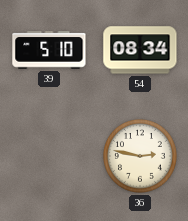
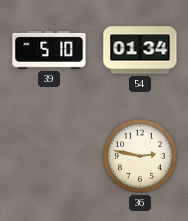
54: 08:34 -> 01:34
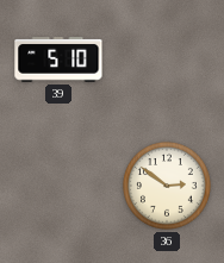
54: 01:34 -> none
36: 2:47 -> 2:51
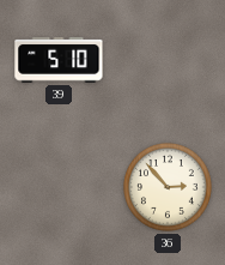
36: 2:51 -> 2:53
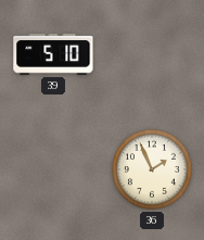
36: 2:53 -> 1:56
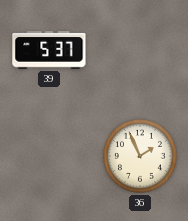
39: 5:10 -> 5:37
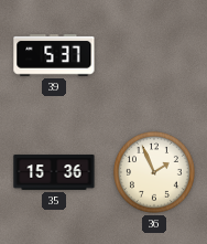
35: none -> 15:36
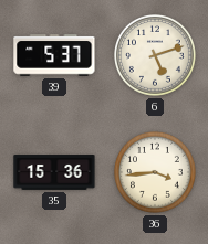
6: none -> 5:12
36: 1:56 -> 3:44
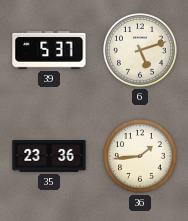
35: 15:36 -> 23:36
36: 3:44 -> 1:44
